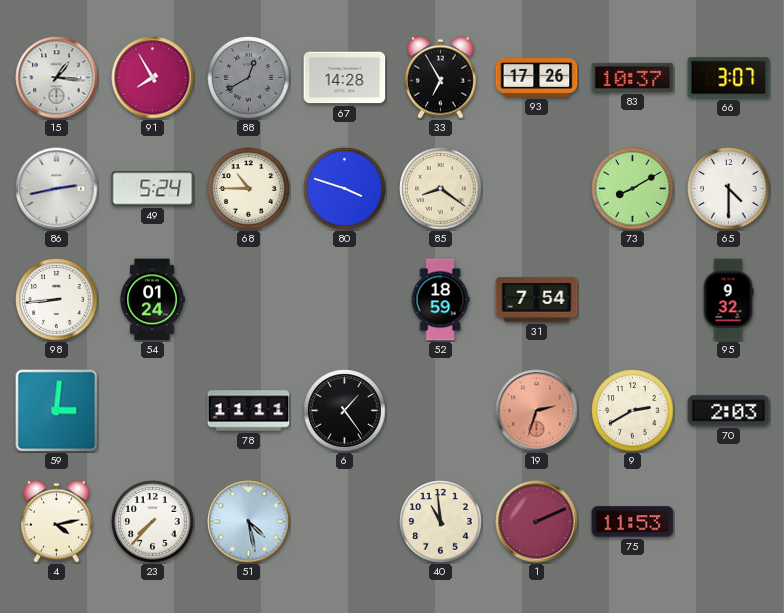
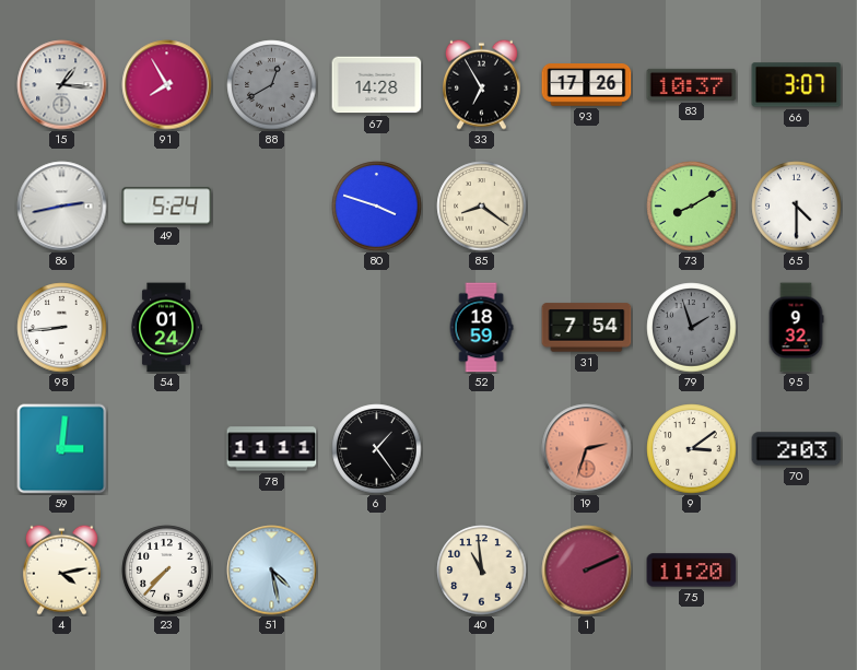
68: 10:45 -> none
79: none -> 1:57
9: 2:40 -> 3:09
75: 11:53 -> 11:20
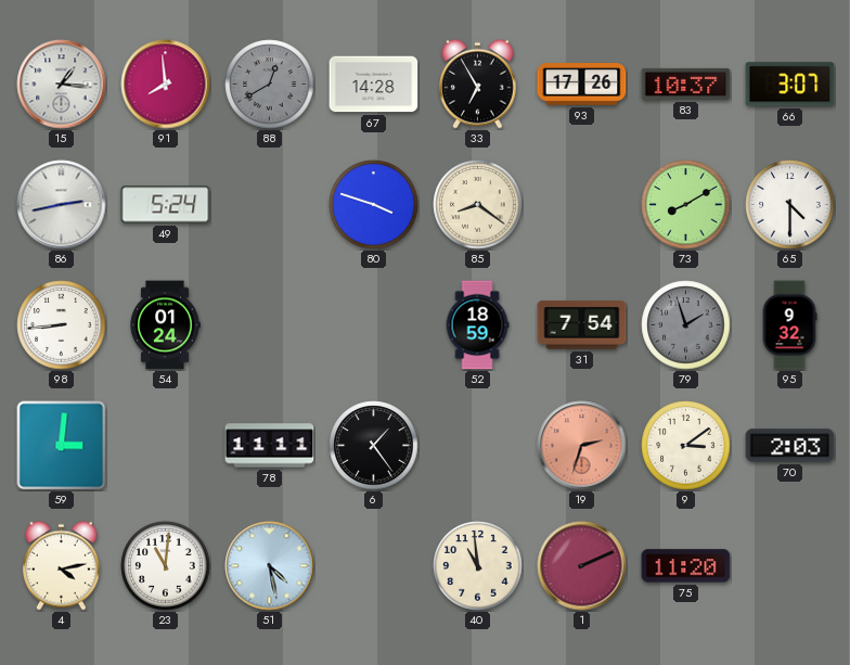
91: 7:55 -> 7:59
23: 7:37 -> 11:01
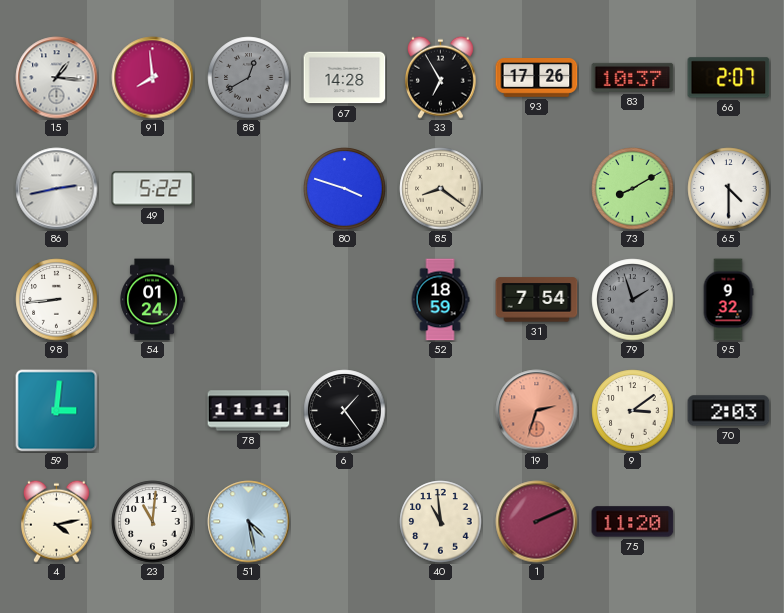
66: 3:07 -> 2:07
49: 5:24 -> 5:22
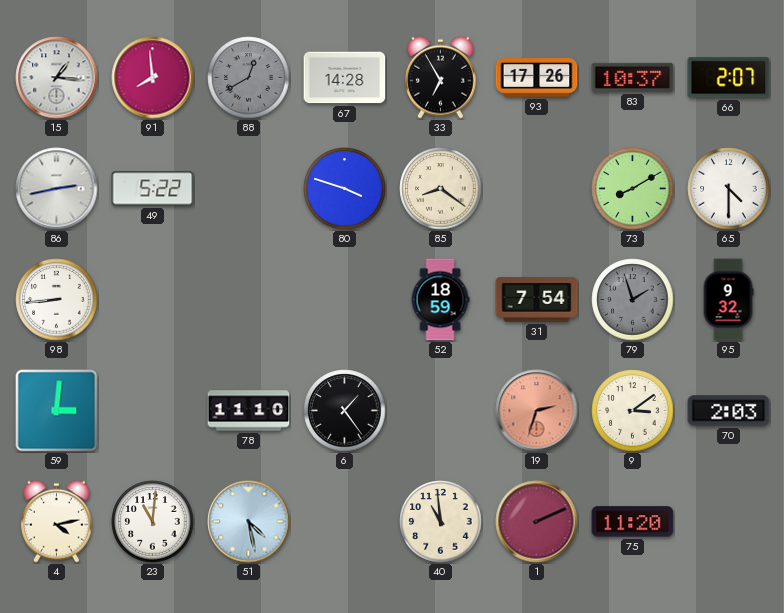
54: 01:24 -> none
78: 11:11 -> 11:10
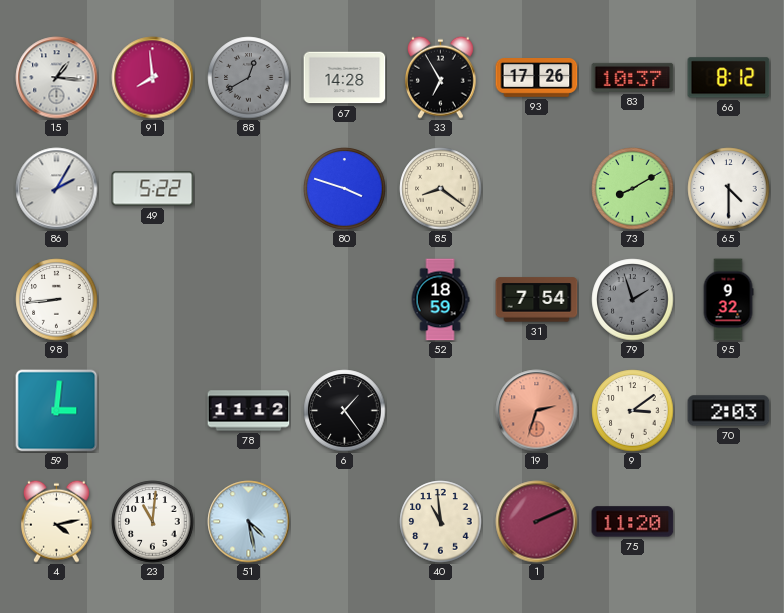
66: 2:07 -> 8:12
86: 2:43 -> 2:05
78: 11:10 -> 11:12
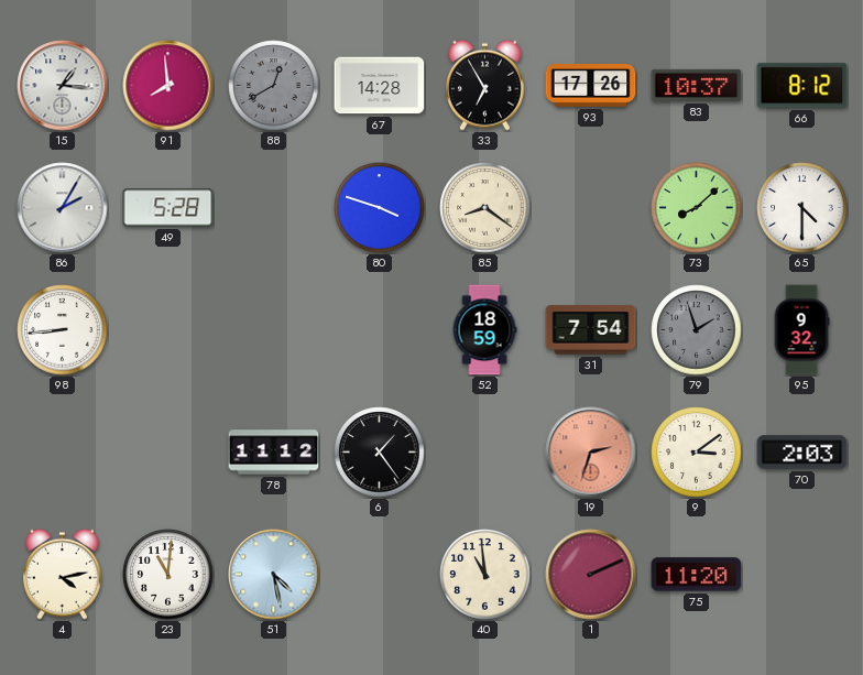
49: 5:22 -> 5:28
73: 8:10 -> 8:08
59: 3:01 -> none
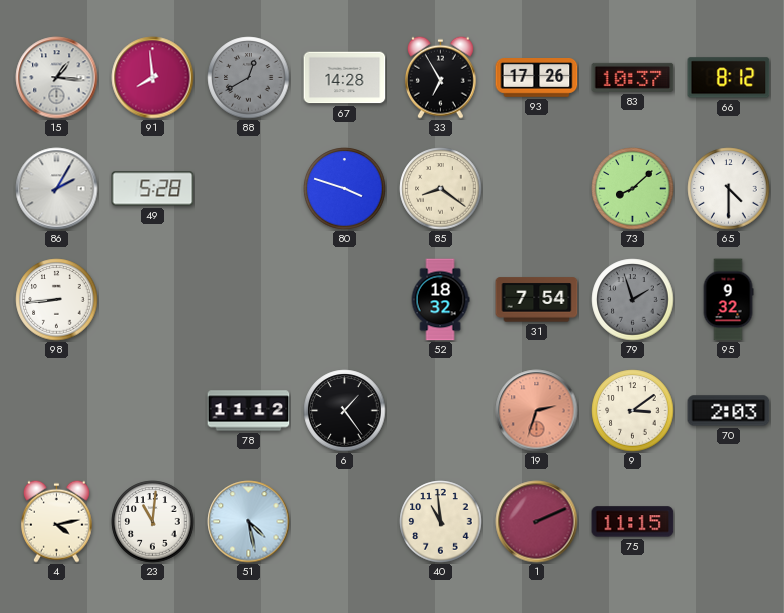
52: 18:59 -> 18:32
75: 11:20 -> 11:15
